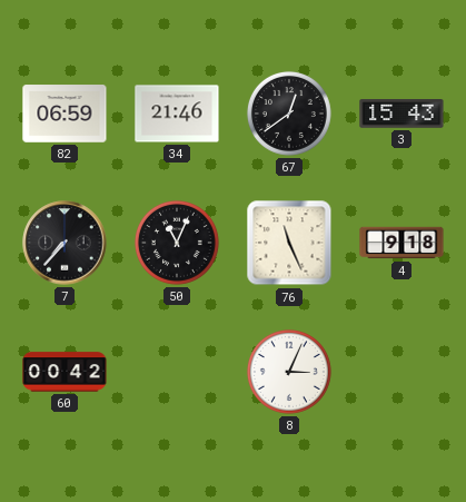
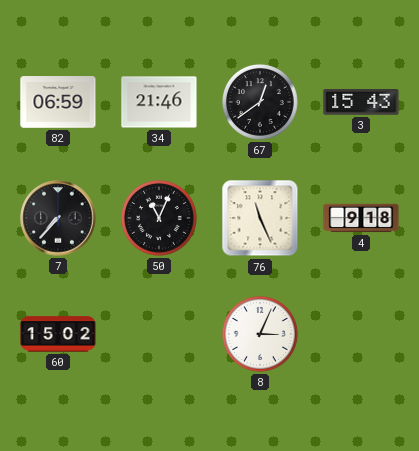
60: 00:42 -> 15:02
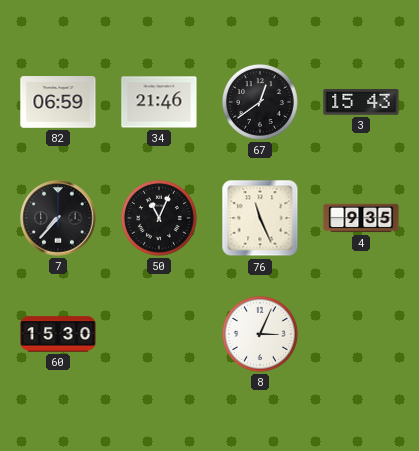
4: 9:18 -> 9:35
60: 15:02 -> 15:30
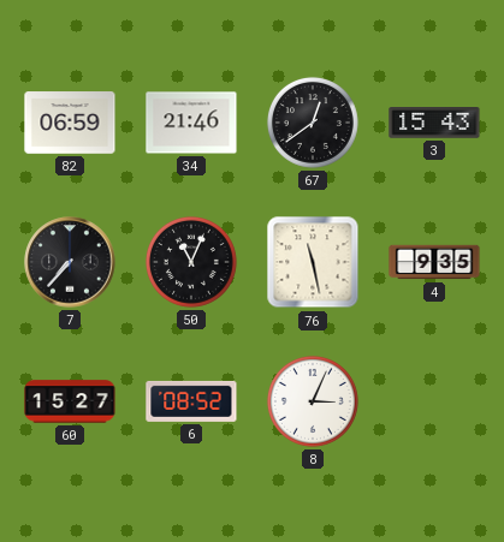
76: 11:26 -> 11:28
60: 15:30 -> 15:27
6: none -> 08:52
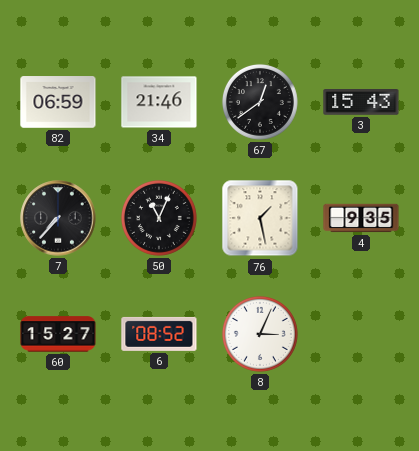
76: 11:28 -> 1:28
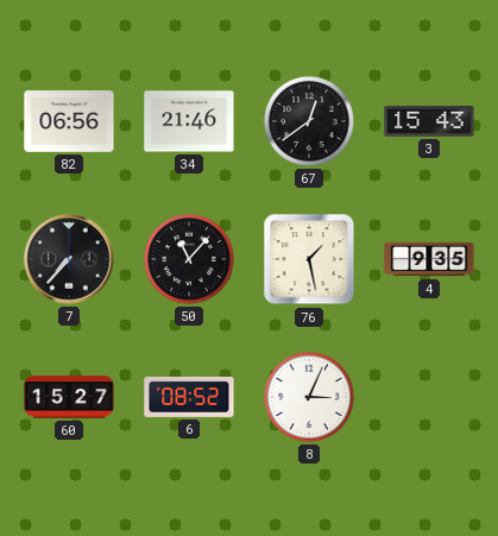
82: 06:59 -> 06:56
50: 11:04 -> 11:07
